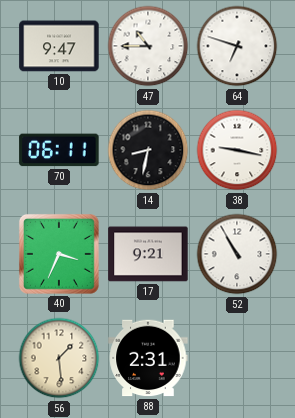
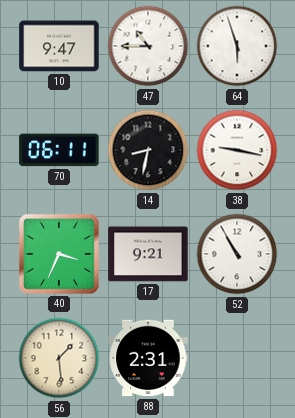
64: 6:48 -> 5:57
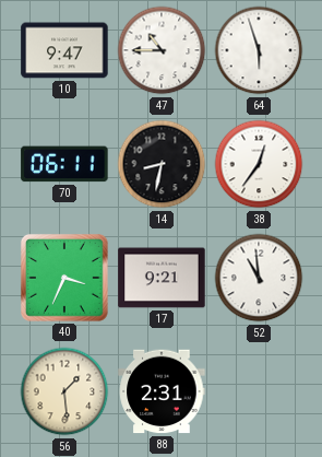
38: 9:17 -> 12:36
52: 10:55 -> 10:59
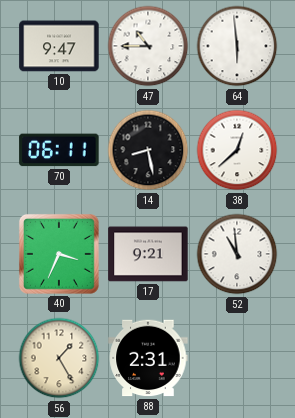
64: 5:57 -> 5:59
14: 8:32 -> 8:28
38: 12:36 -> 12:38
56: 1:29 -> 1:25
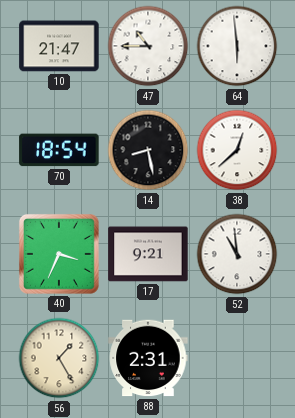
10: 9:47 -> 21:47
70: 06:11 -> 18:54
